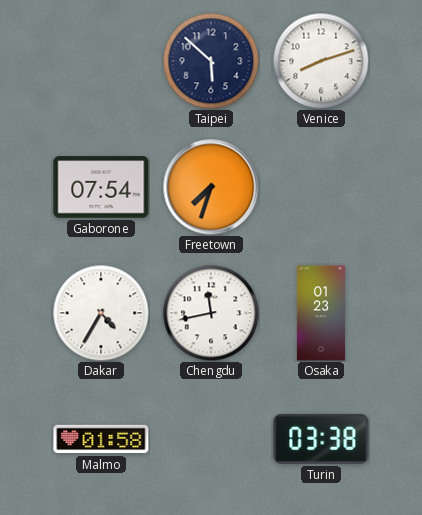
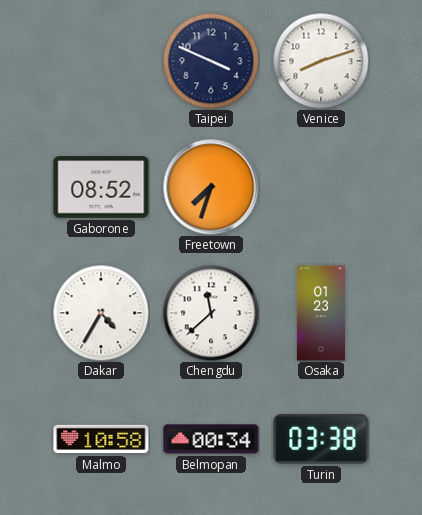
Taipei: 5:52 -> 3:49
Gaborone: 07:54 -> 08:52
Chengdu: 11:43 -> 11:38
Malmo: 01:58 -> 10:58
Belmopan: none -> 00:34
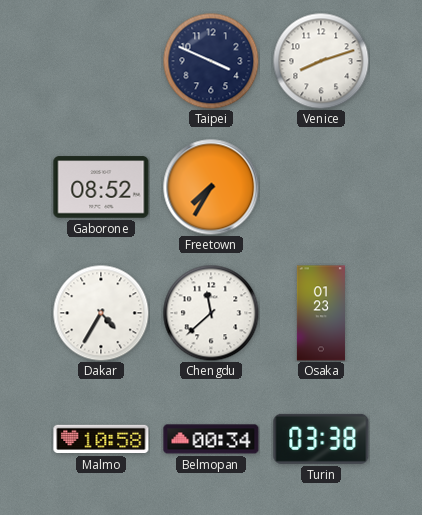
Freetown: 7:33 -> 7:35
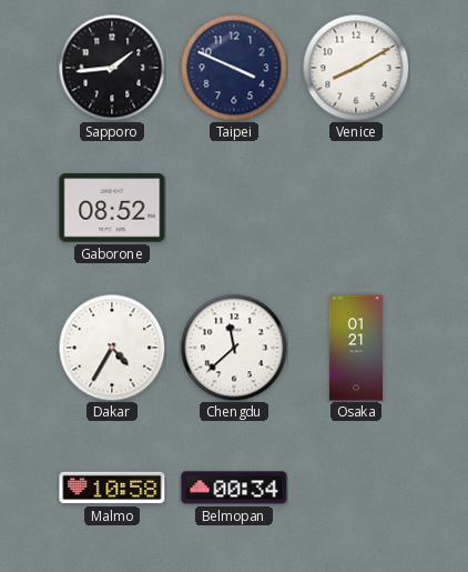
Sapporo: none -> 1:44
Venice: 8:12 -> 8:10
Freetown: 7:35 -> none
Osaka: 01:23 -> 01:21
Turin: 03:38 -> none
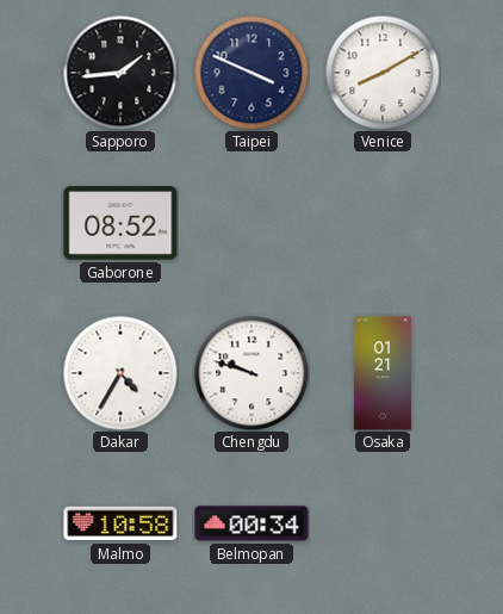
Chengdu: 11:38 -> 9:48
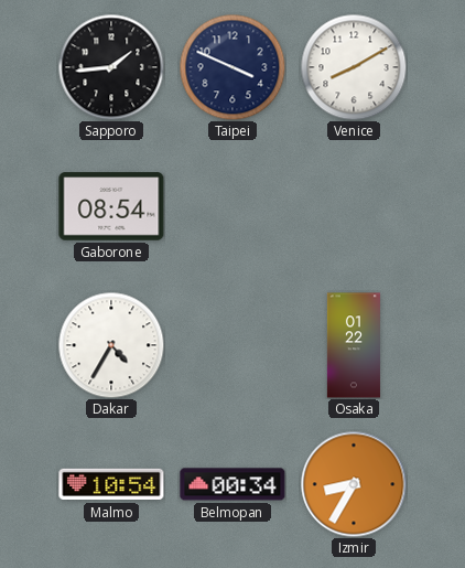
Gaborone: 08:52 -> 08:54
Chengdu: 9:48 -> none
Osaka: 01:21 -> 01:22
Malmo: 10:58 -> 10:54
Izmir: none -> 8:35
